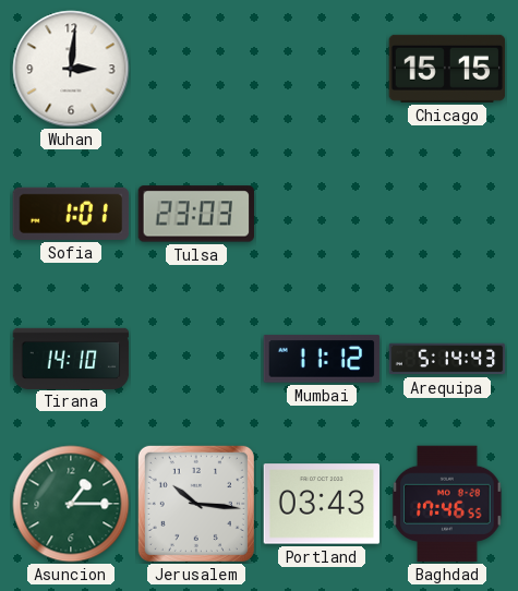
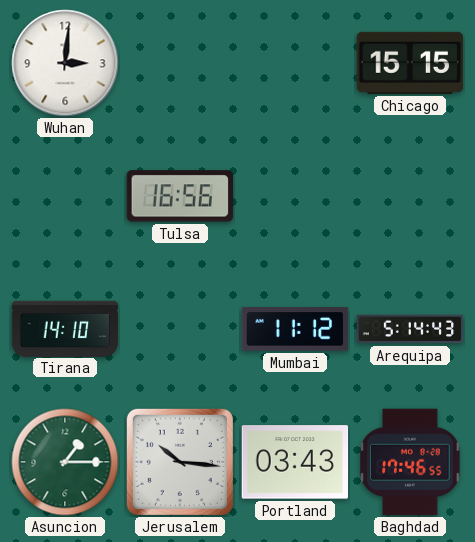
Sofia: 1:01 -> none
Tulsa: 23:03 -> 16:56
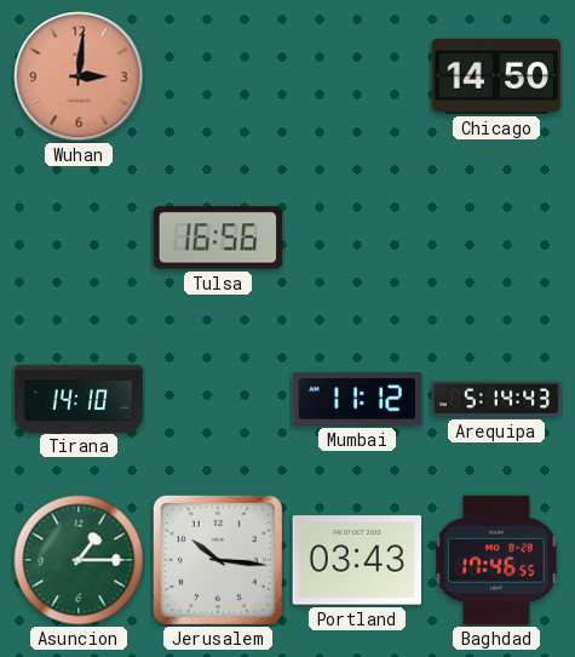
Wuhan dial: white -> salmon
Chicago: 15:15 -> 14:50
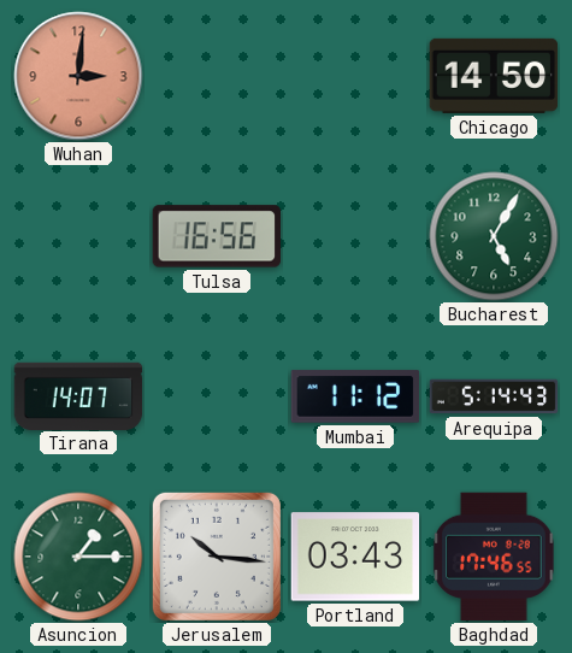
Bucharest: none -> 5:05
Tirana: 14:10 -> 14:07
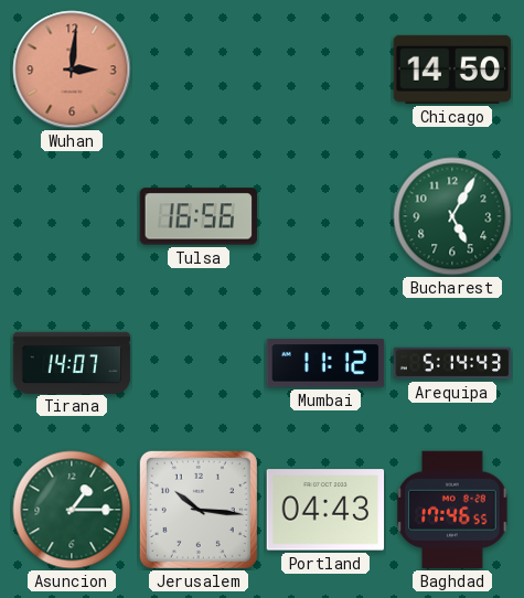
Portland: 03:43 -> 04:43
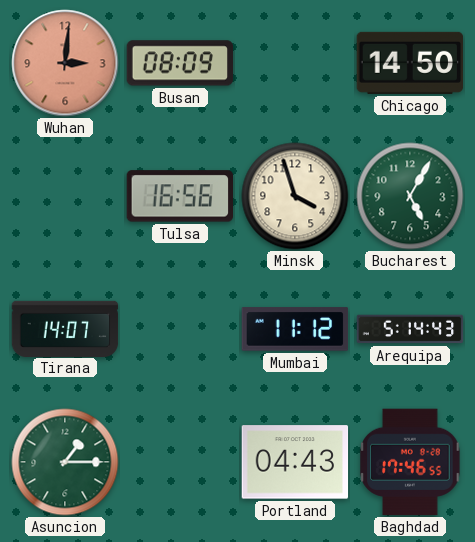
Busan: none -> 08:09
Minsk: none -> 3:57
Jerusalem: 10:16 -> none
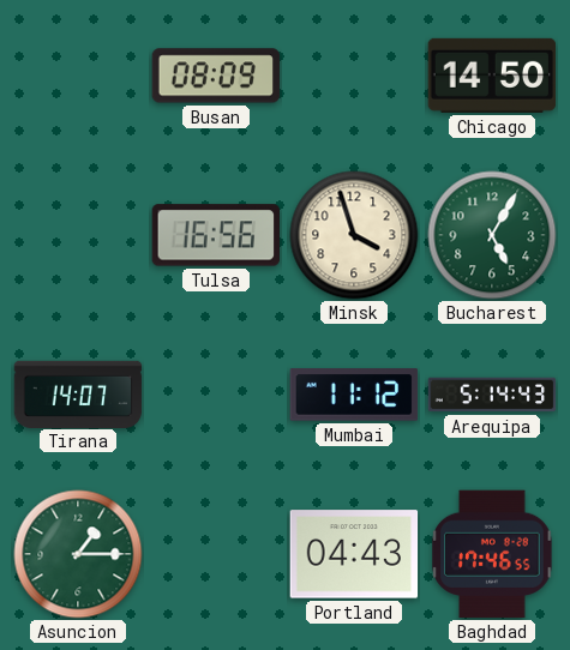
Wuhan: 3:01 -> none
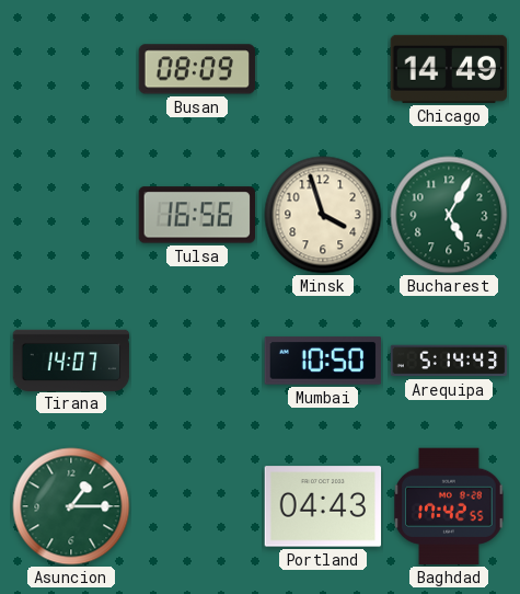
Chicago: 14:50 -> 14:49
Mumbai: 11:12 -> 10:50
Baghdad: 17:46 -> 17:42
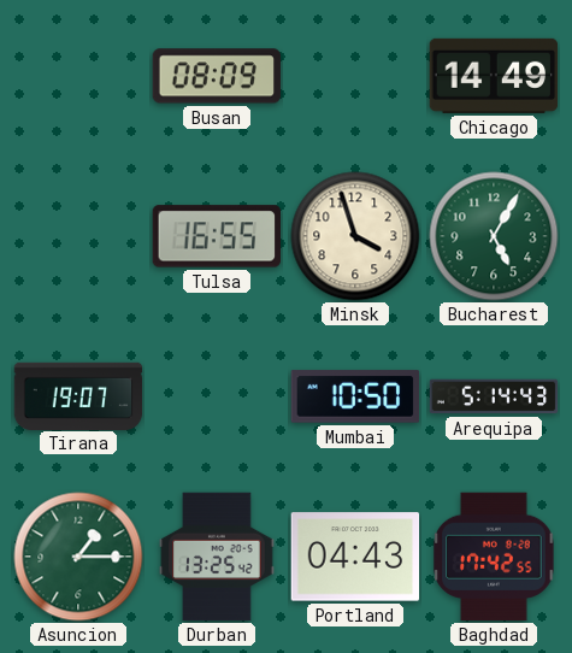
Tulsa: 16:56 -> 16:55
Tirana: 14:07 -> 19:07
Durban: none -> 13:25
